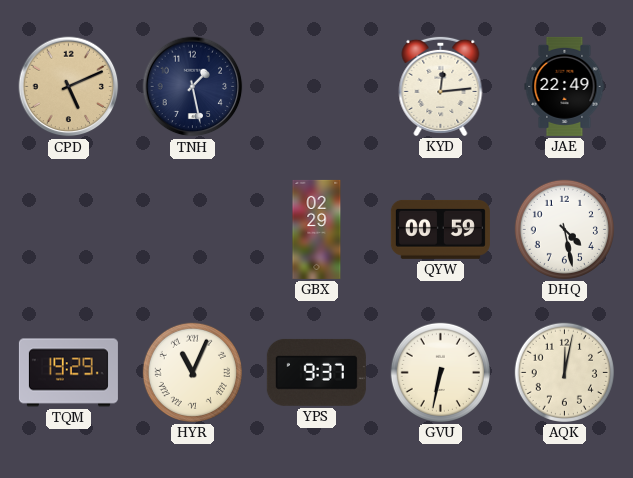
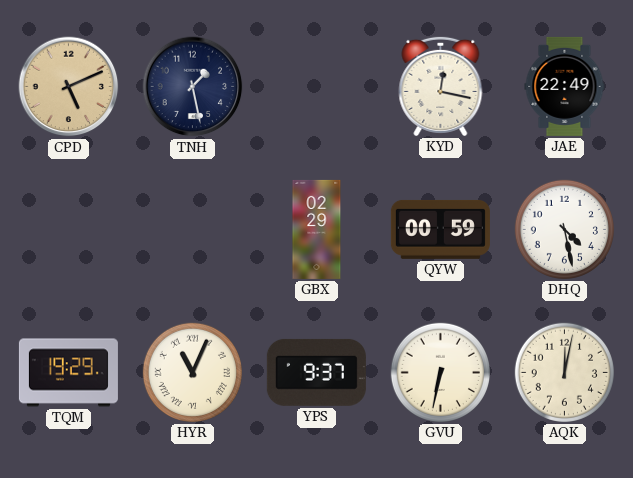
KYD: 12:14 -> 12:17
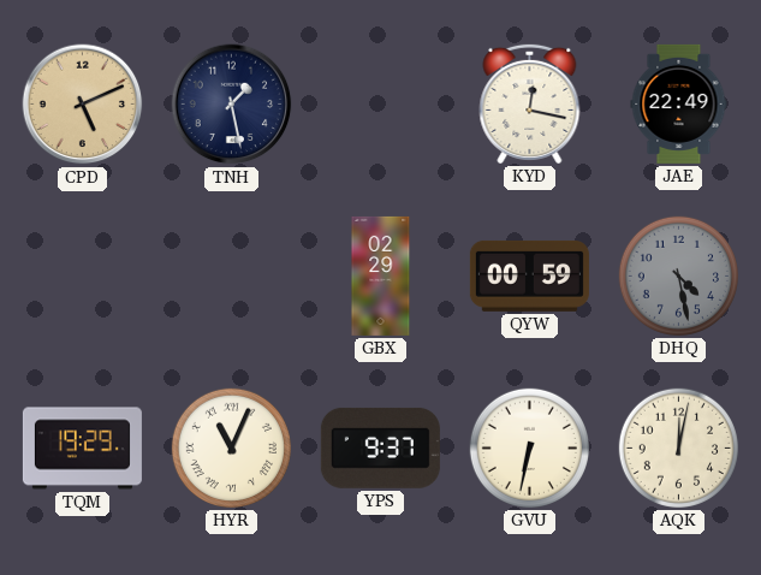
DHQ dial: white -> grey
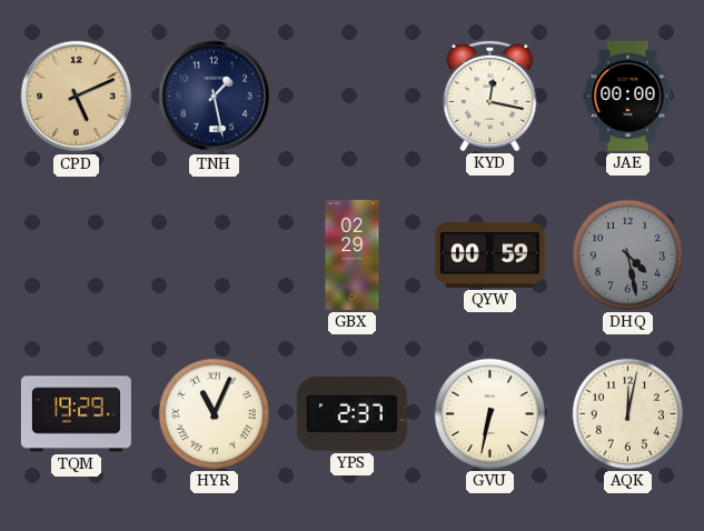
JAE: 22:49 -> 00:00
YPS: 9:37 -> 2:37
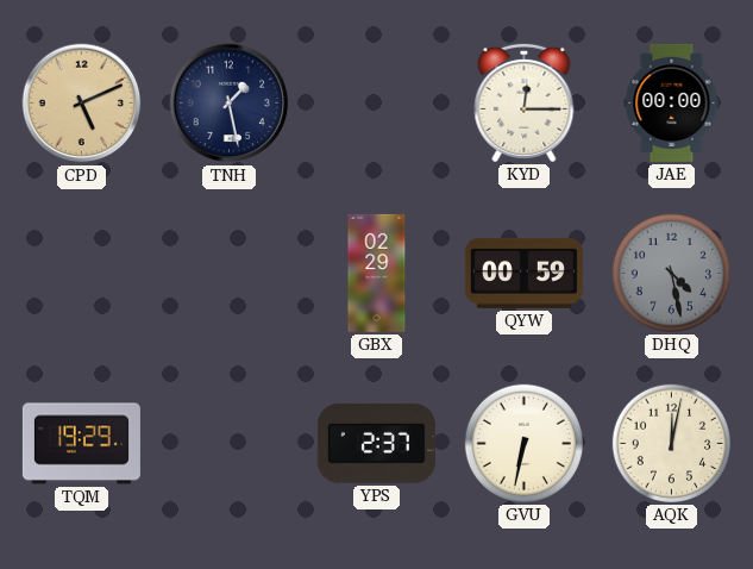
KYD: 12:17 -> 12:15
HYR: 11:04 -> none
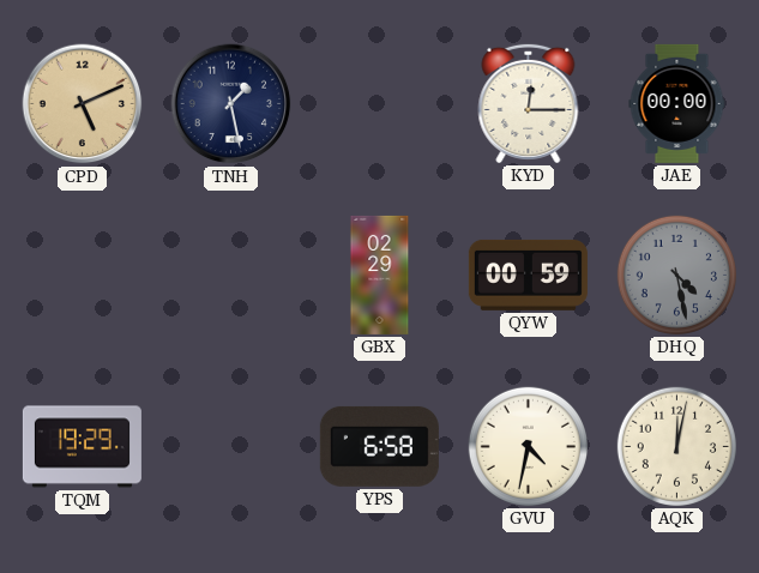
YPS: 2:37 -> 6:58
GVU: 6:32 -> 4:32
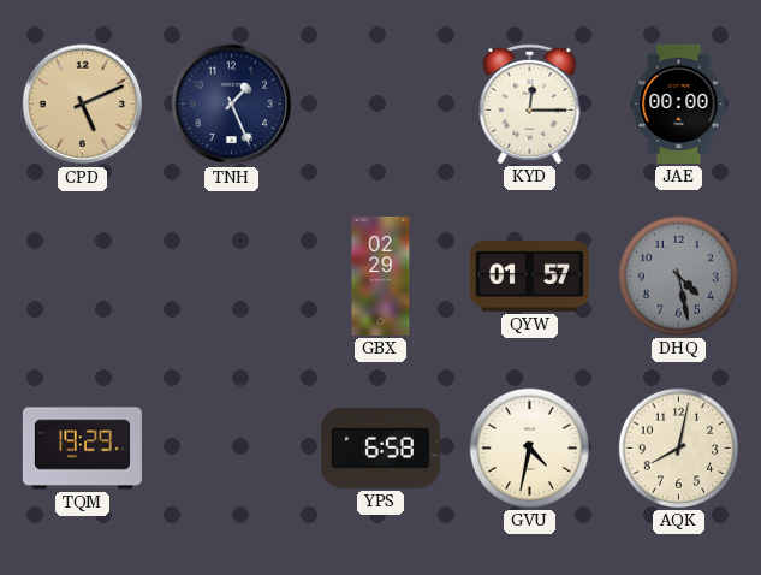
TNH: 1:28 -> 1:26
QYW: 00:59 -> 01:57
AQK: 12:02 -> 8:02
